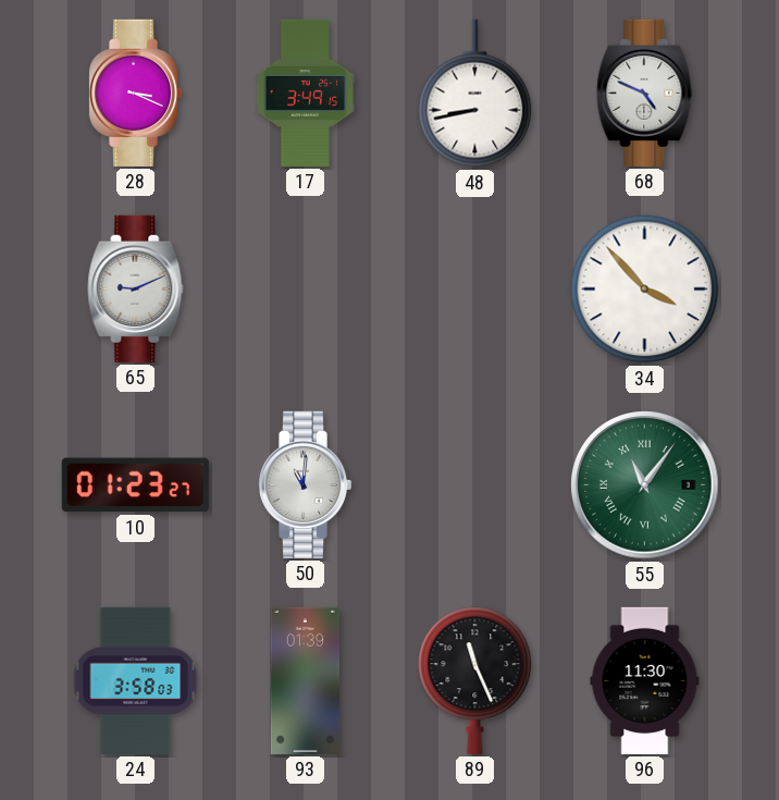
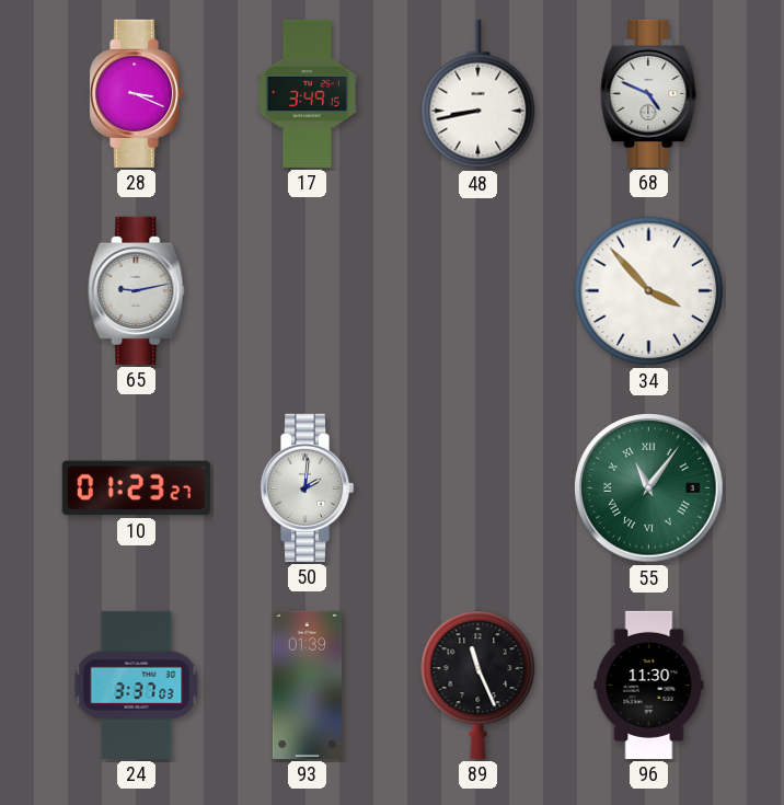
65: 9:11 -> 9:13
50: 11:01 -> 2:01
24: 3:58 -> 3:37
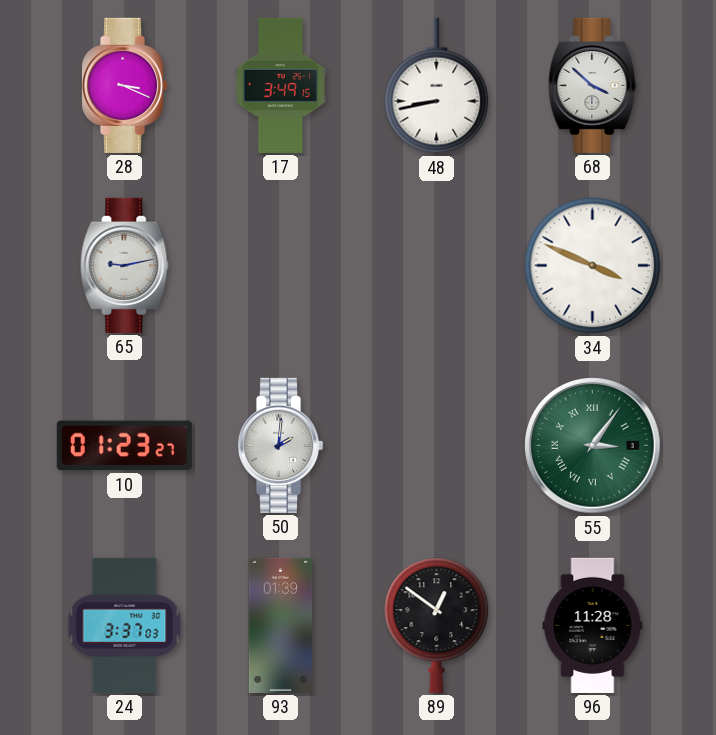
68: 4:49 -> 3:52
34: 3:53 -> 3:49
55: 11:06 -> 3:06
89: 11:26 -> 12:51
96: 11:30 -> 11:28
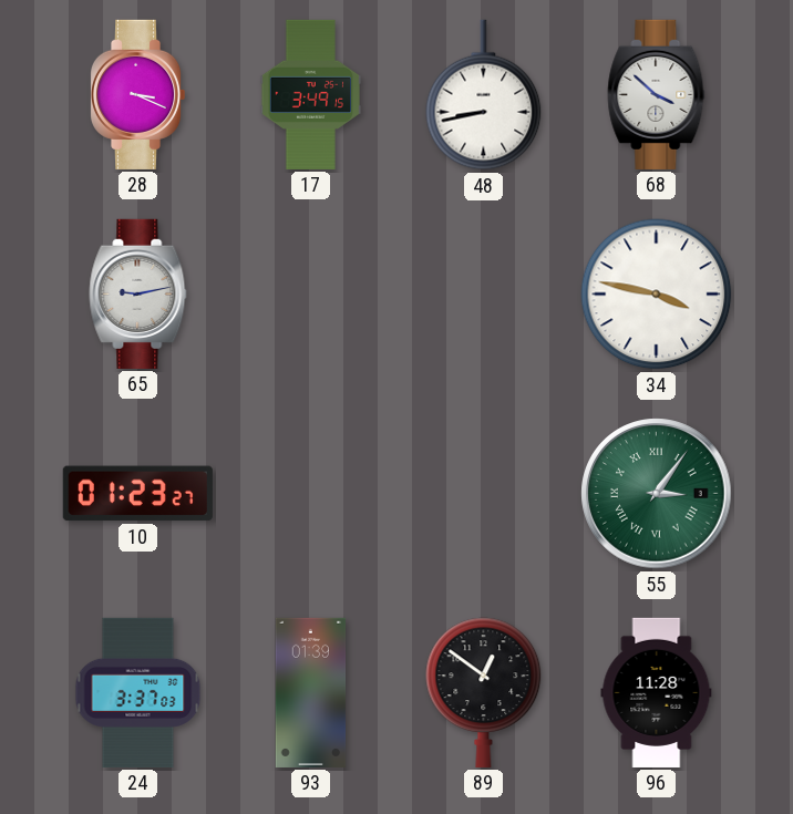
34: 3:49 -> 3:47
50: 2:01 -> none
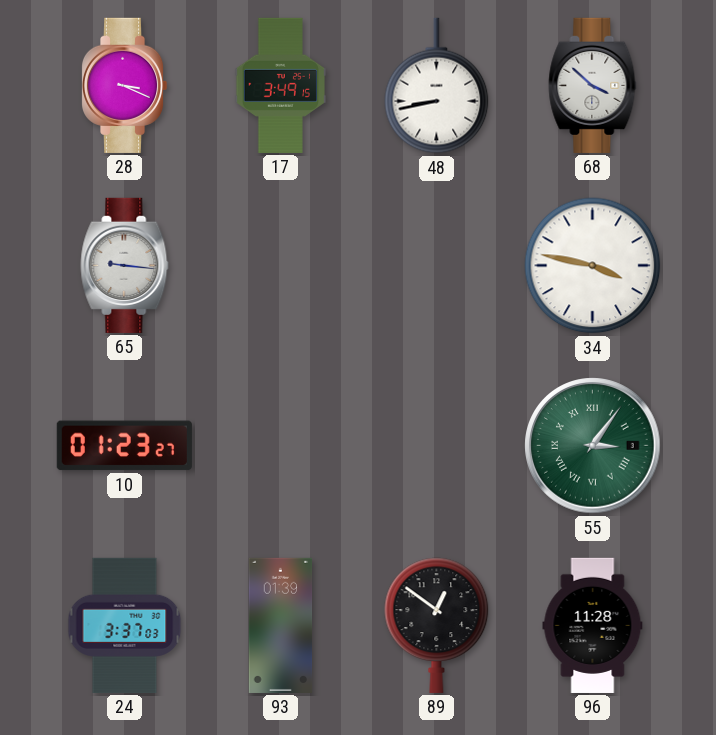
65: 9:13 -> 9:16
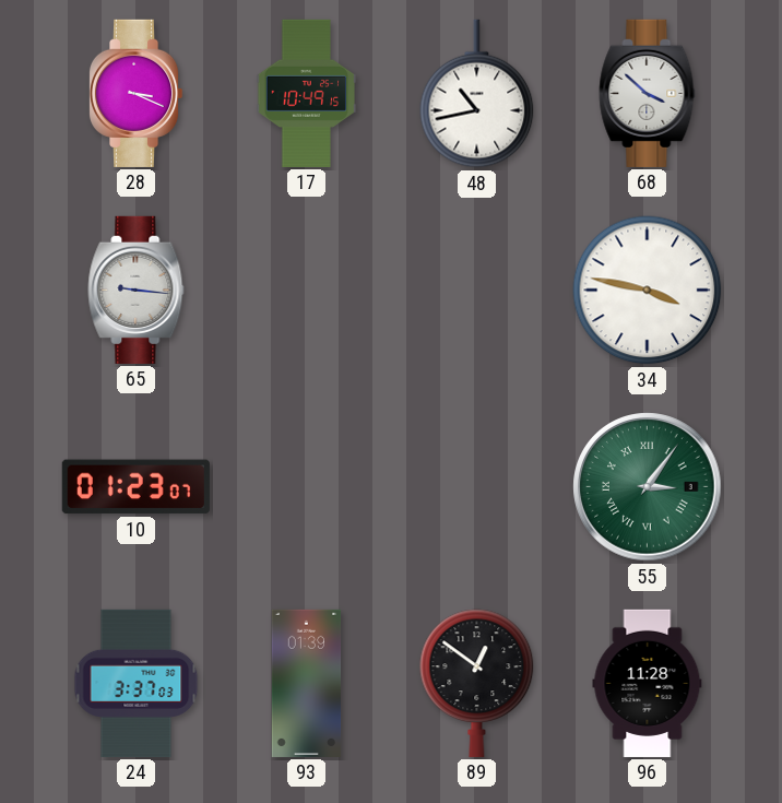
17: 3:49 -> 10:49
48: 8:43 -> 10:43
10: 01:23:27 -> 01:23:07
